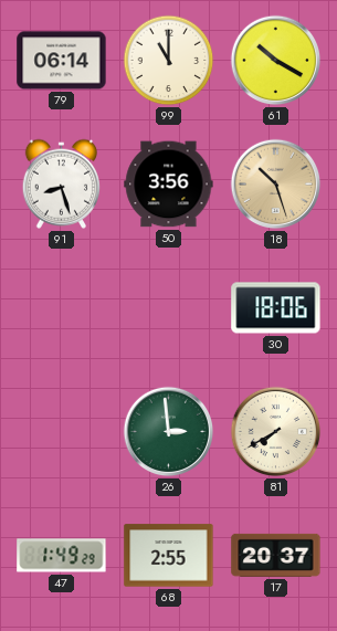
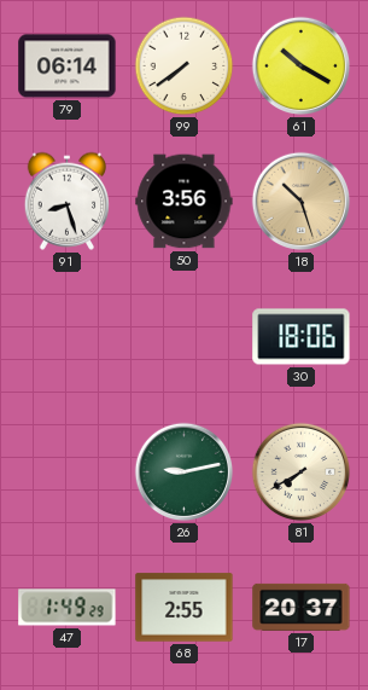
99: 11:00 -> 7:39
26: 2:59 -> 9:13
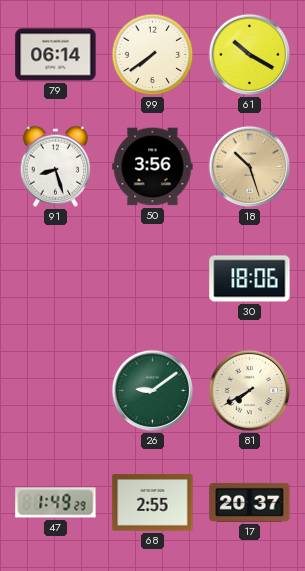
26: 9:13 -> 9:09
